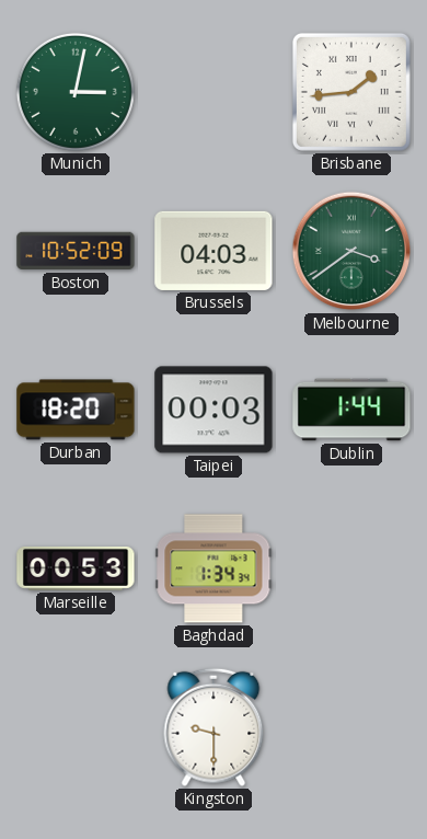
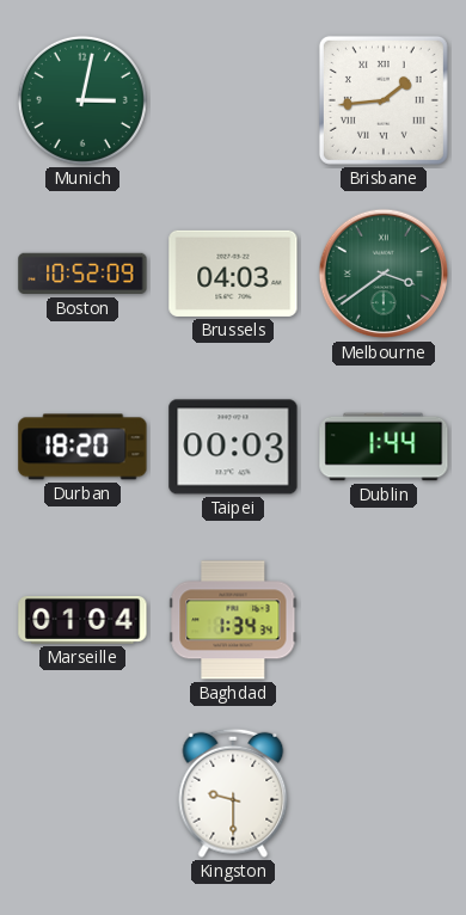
Marseille: 00:53 -> 01:04
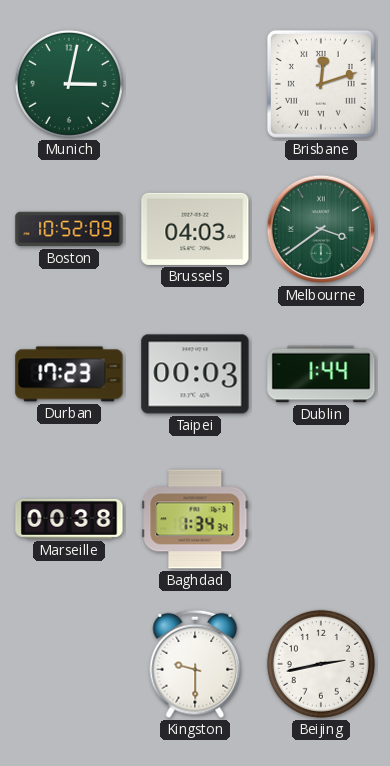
Brisbane: 1:44 -> 12:12
Durban: 18:20 -> 17:23
Marseille: 01:04 -> 00:38
Beijing: none -> 2:43
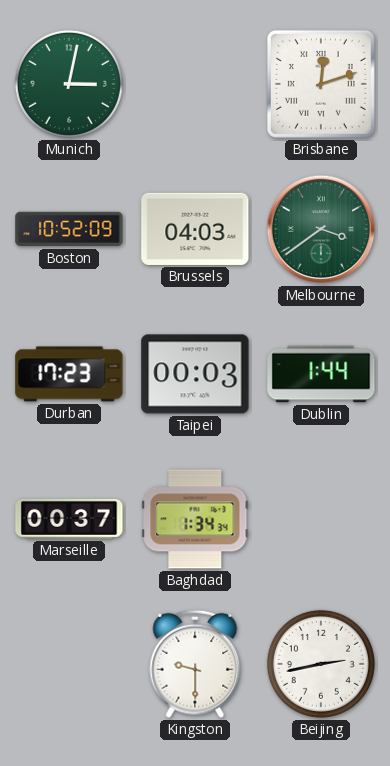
Marseille: 00:38 -> 00:37
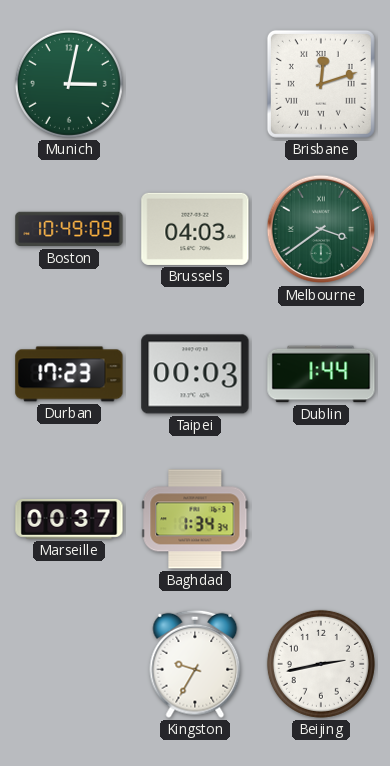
Boston: 10:52 -> 10:49
Kingston: 9:30 -> 9:35
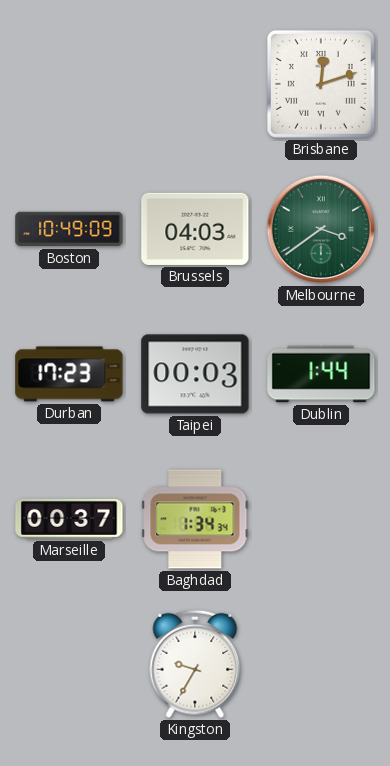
Munich: 3:02 -> none
Beijing: 2:43 -> none
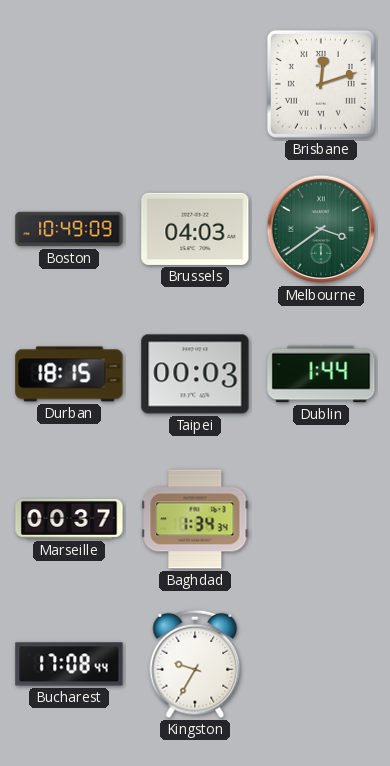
Durban: 17:23 -> 18:15
Bucharest: none -> 17:08
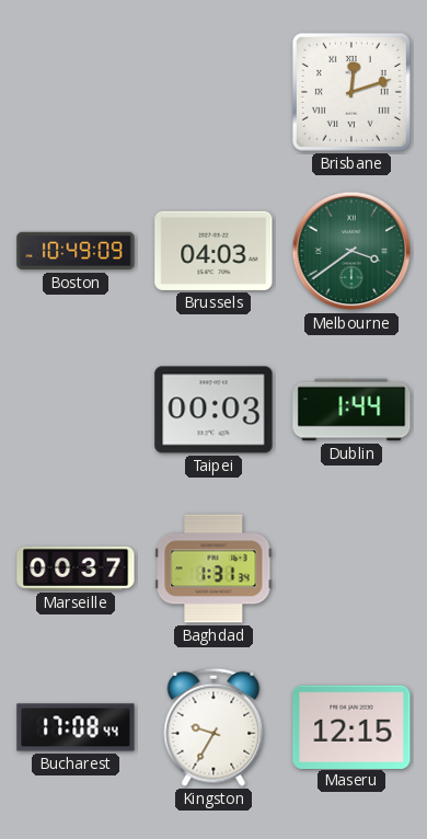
Durban: 18:15 -> none
Baghdad: 1:34 -> 1:31
Maseru: none -> 12:15
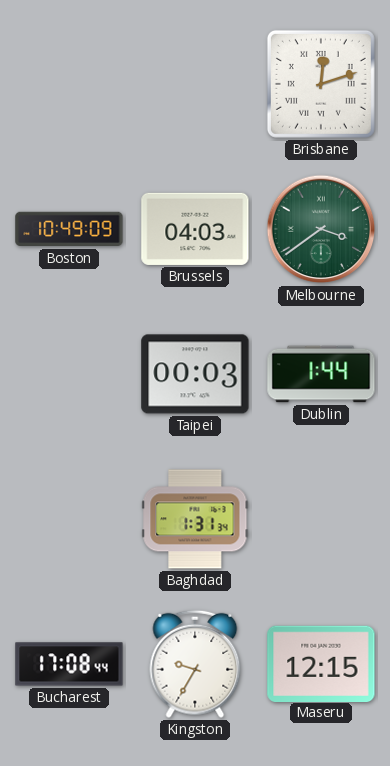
Marseille: 00:37 -> none
